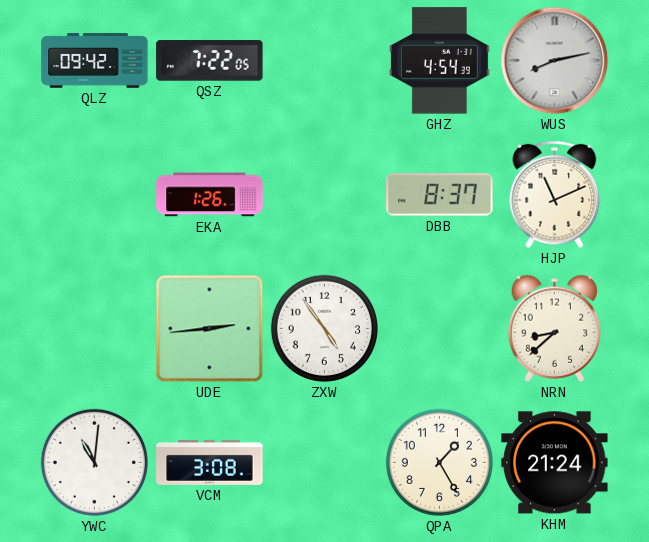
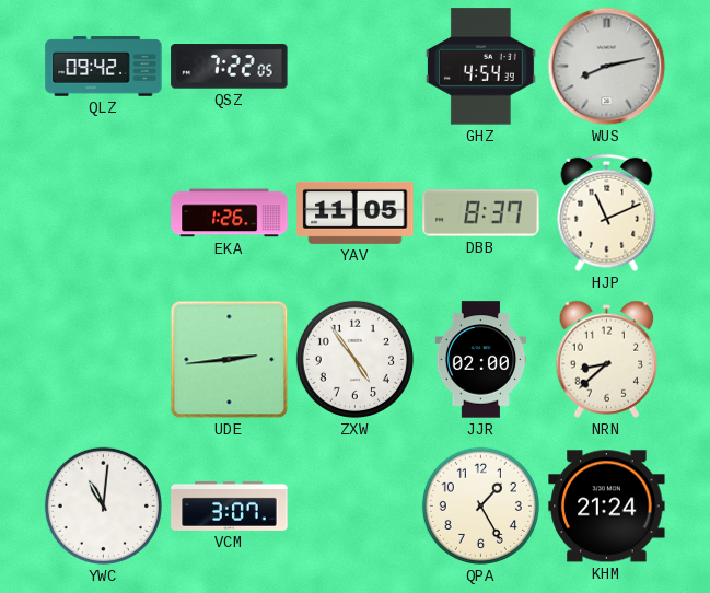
YAV: none -> 11:05
JJR: none -> 02:00
VCM: 3:08 -> 3:07
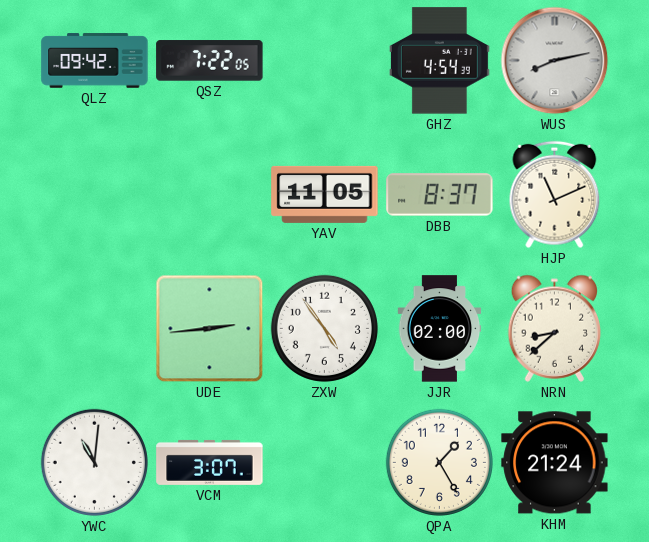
EKA: 1:26 -> none
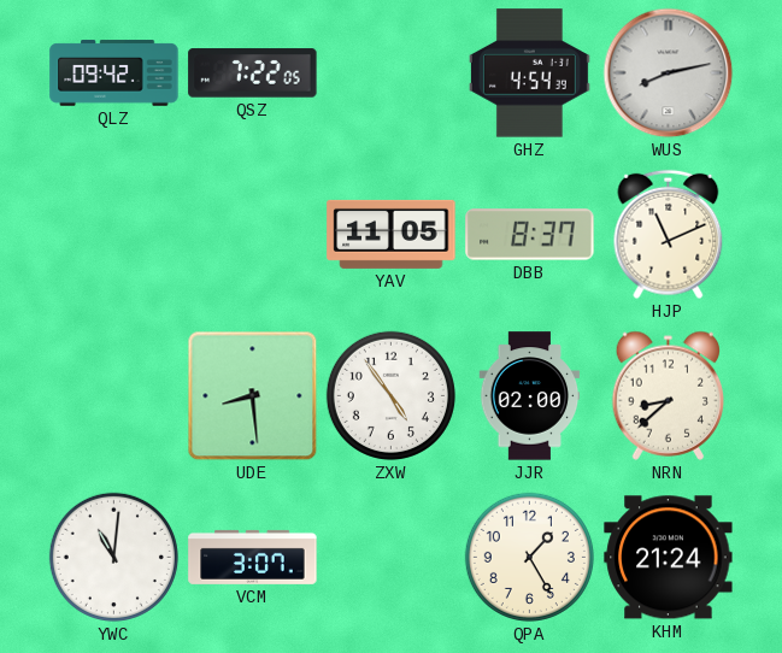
UDE: 2:44 -> 8:29
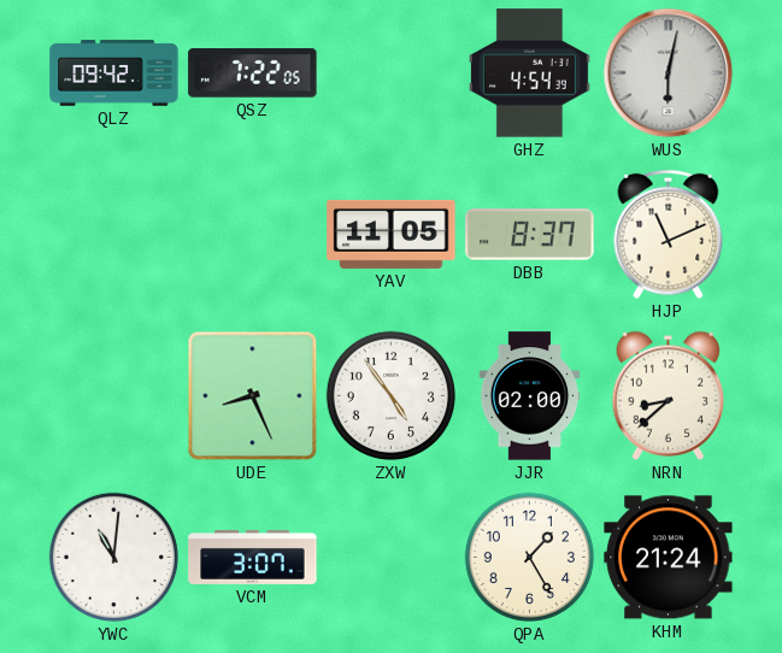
WUS: 8:13 -> 6:02
UDE: 8:29 -> 8:26
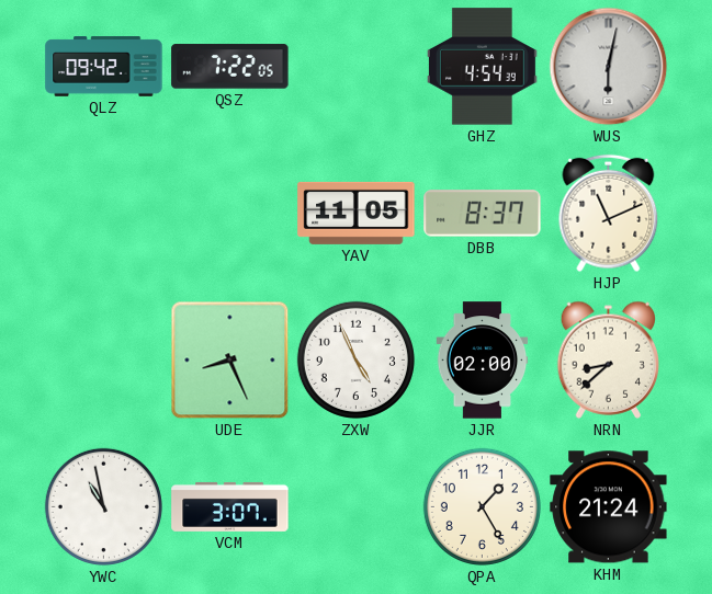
ZXW: 4:54 -> 4:56
YWC: 11:01 -> 10:58
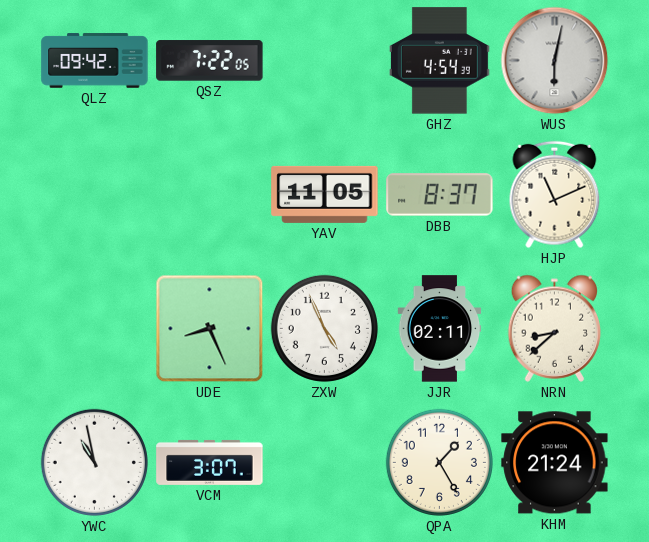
JJR: 02:00 -> 02:11
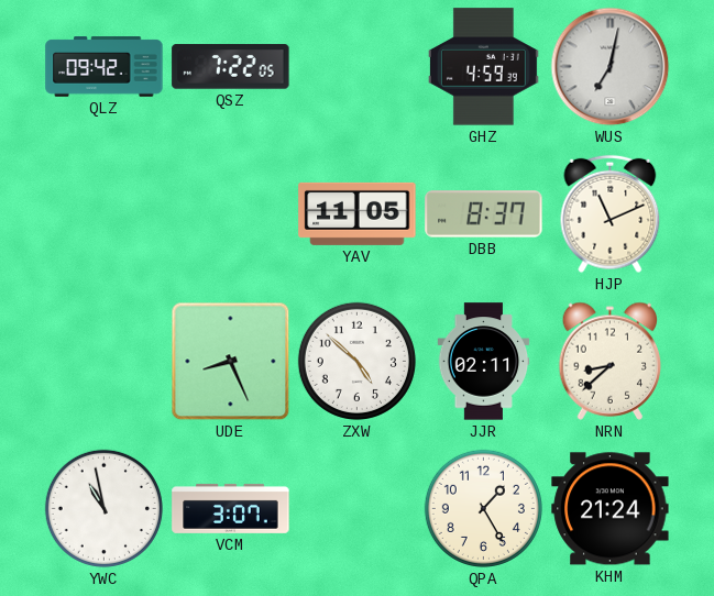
GHZ: 4:54 -> 4:59
WUS: 6:02 -> 7:02
ZXW: 4:56 -> 4:52
